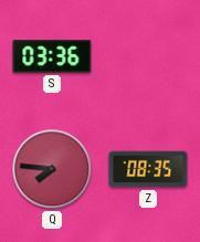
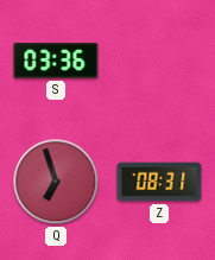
Q: 7:46 -> 6:57
Z: 08:35 -> 08:31
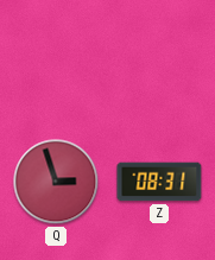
S: 03:36 -> none
Q: 6:57 -> 2:57
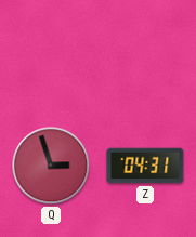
Z: 08:31 -> 04:31
